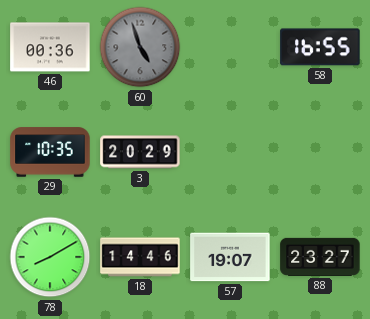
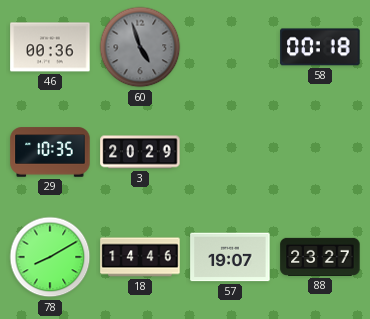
58: 16:55 -> 00:18
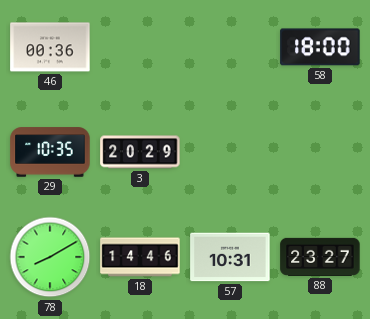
60: 4:57 -> none
58: 00:18 -> 18:00
57: 19:07 -> 10:31
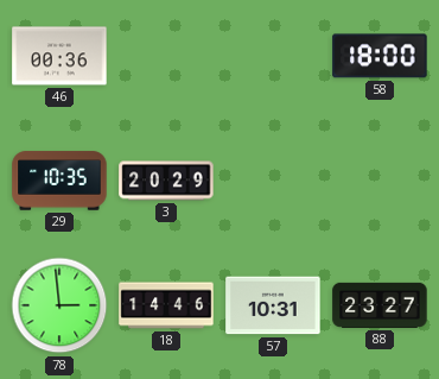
78: 8:10 -> 2:59
